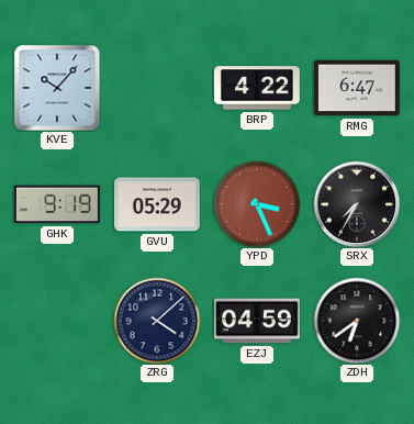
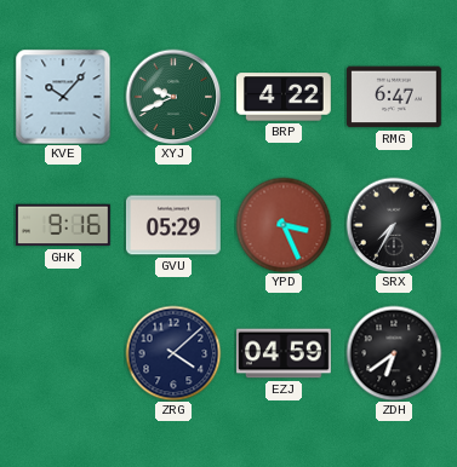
XYJ: none -> 9:41
GHK: 9:19 -> 9:16
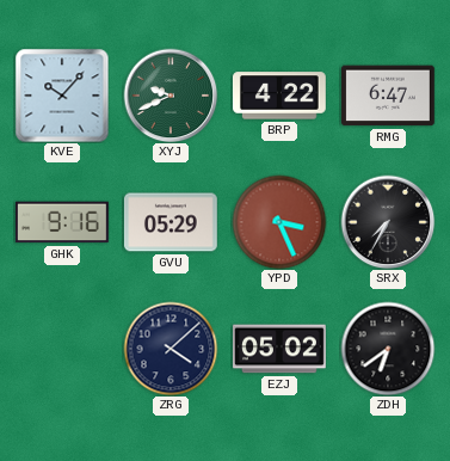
EZJ: 04:59 -> 05:02
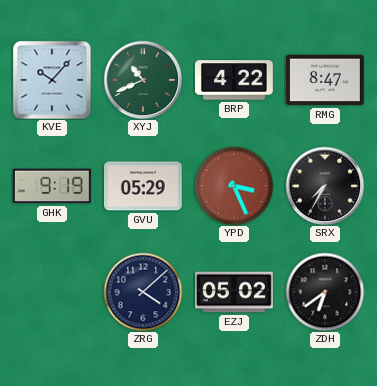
XYJ: 9:41 -> 10:41
RMG: 6:47 -> 8:47
GHK: 9:16 -> 9:19
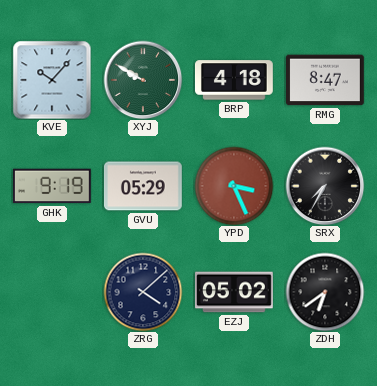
XYJ: 10:41 -> 9:50
BRP: 4:22 -> 4:18
